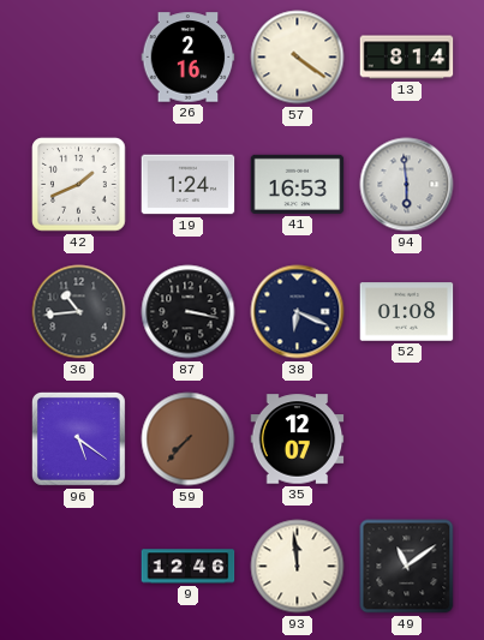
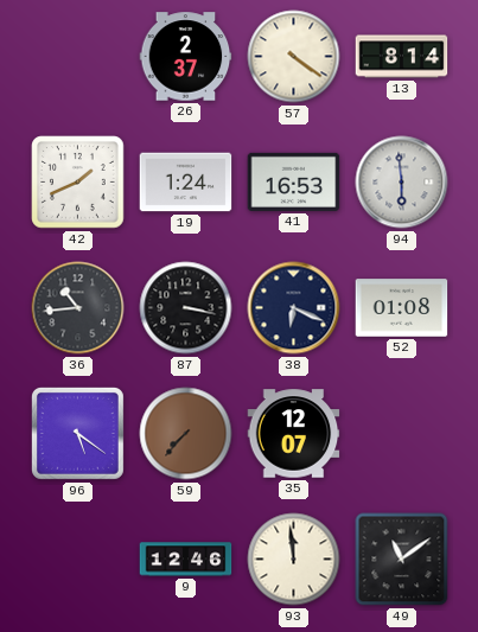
26: 2:16 -> 2:37
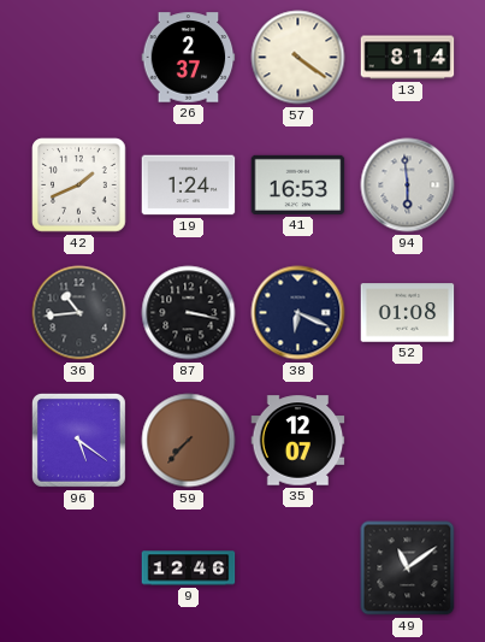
93: 11:59 -> none
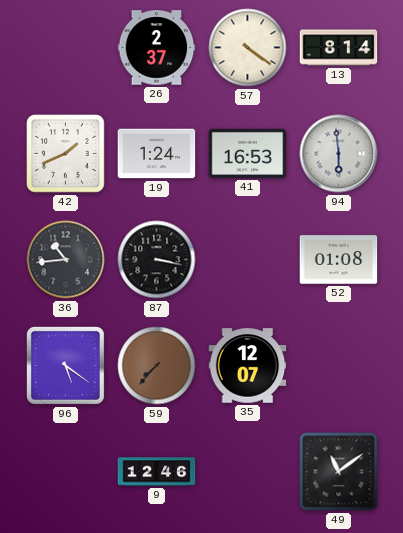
38: 6:19 -> none
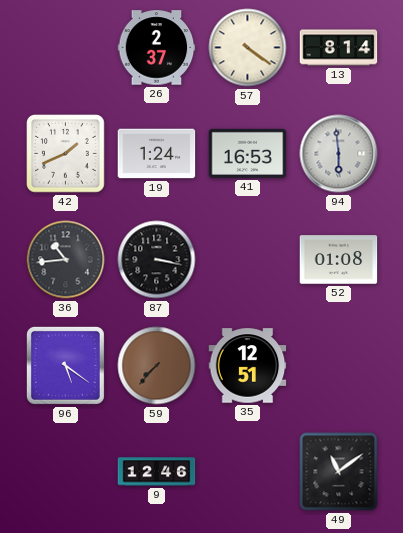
35: 12:07 -> 12:51
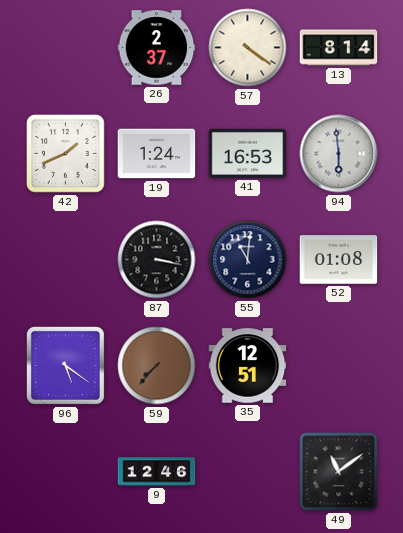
36: 10:44 -> none
55: none -> 11:01
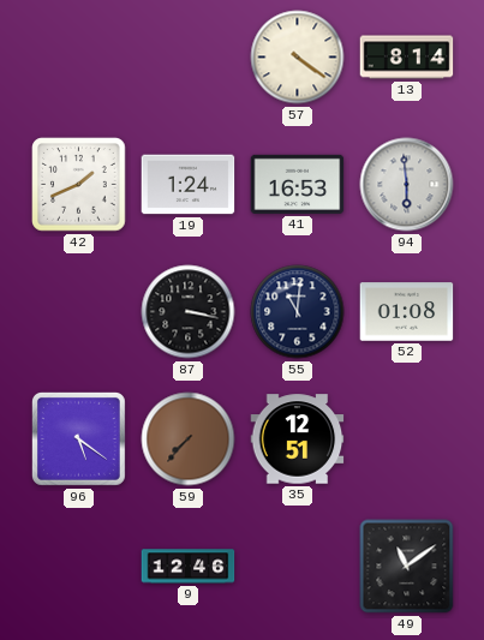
26: 2:37 -> none
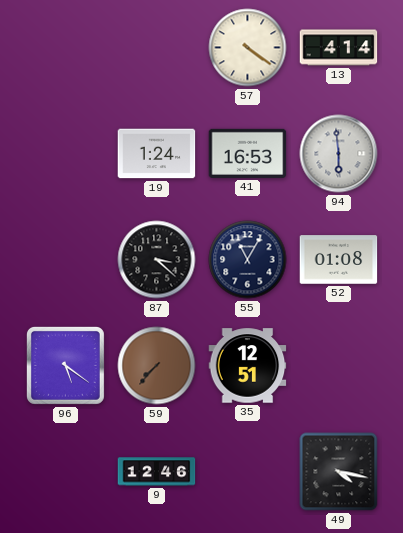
13: 8:14 -> 4:14
42: 1:41 -> none
87: 3:17 -> 3:22
55: 11:01 -> 11:05
49: 11:09 -> 4:17
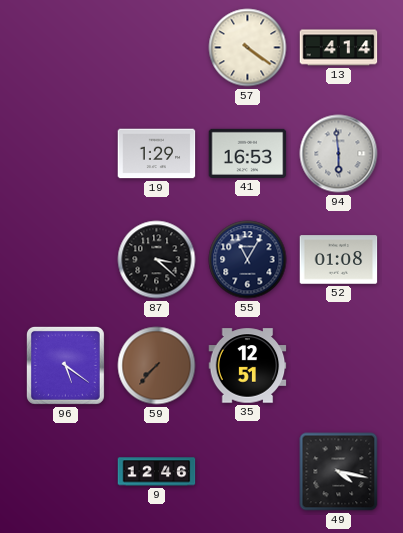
19: 1:24 -> 1:29
